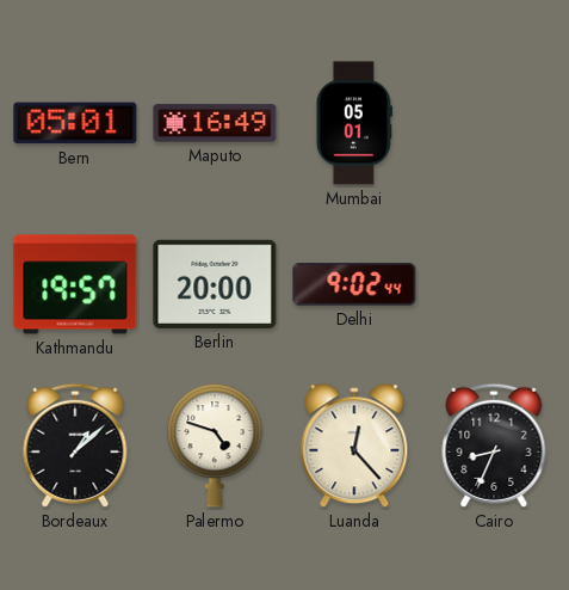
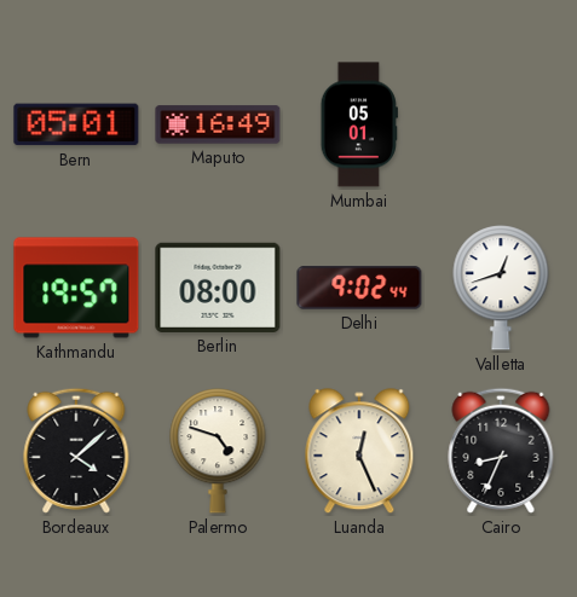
Berlin: 20:00 -> 08:00
Valletta: none -> 12:42
Bordeaux: 1:08 -> 4:08
Luanda: 12:23 -> 12:26
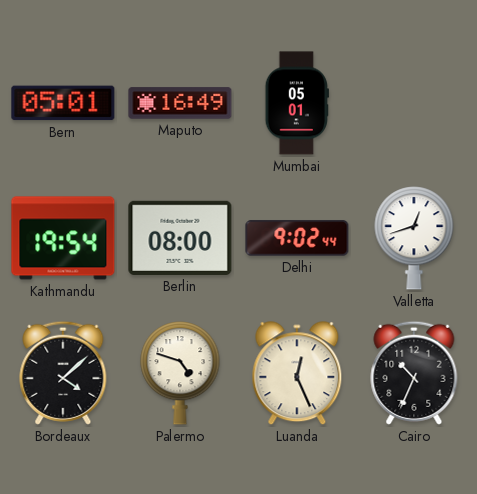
Kathmandu: 19:57 -> 19:54
Cairo: 8:34 -> 10:34
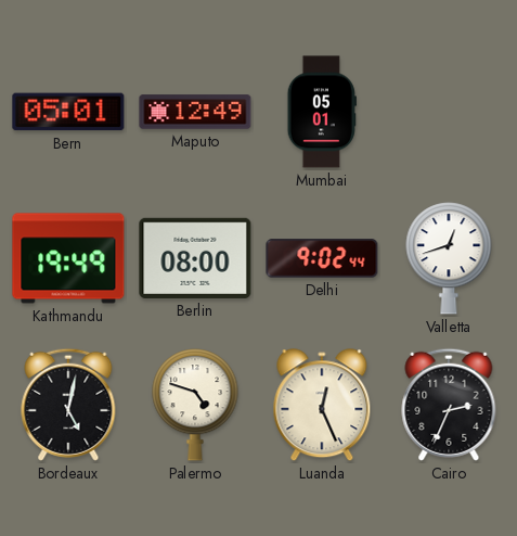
Maputo: 16:49 -> 12:49
Kathmandu: 19:54 -> 19:49
Bordeaux: 4:08 -> 5:02
Cairo: 10:34 -> 2:34
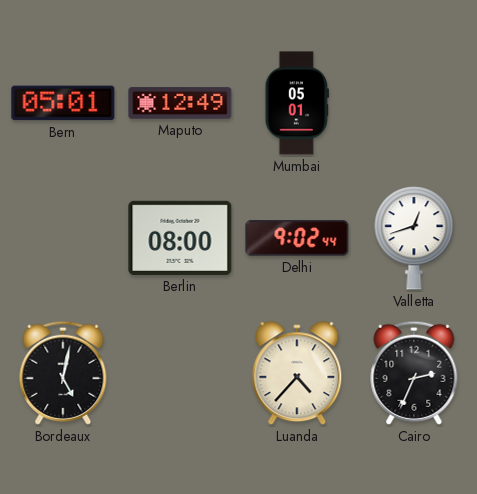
Kathmandu: 19:49 -> none
Palermo: 4:48 -> none
Luanda: 12:26 -> 4:37
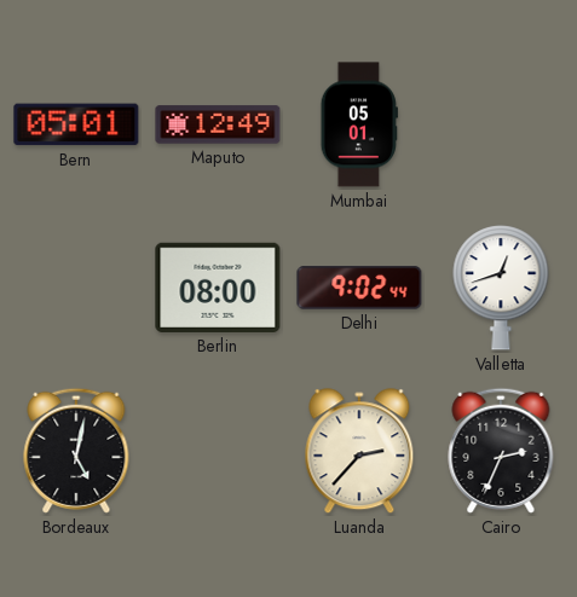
Luanda: 4:37 -> 2:37
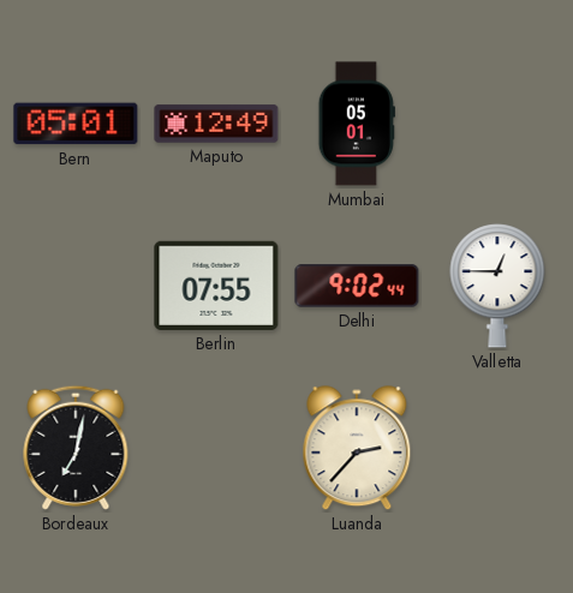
Berlin: 08:00 -> 07:55
Valletta: 12:42 -> 12:45
Bordeaux: 5:02 -> 7:02
Cairo: 2:34 -> none
